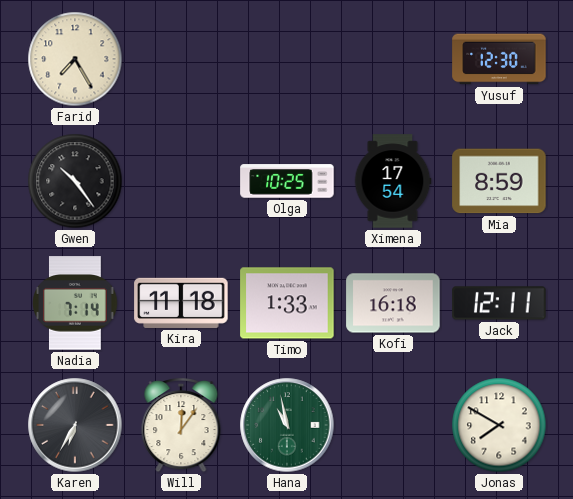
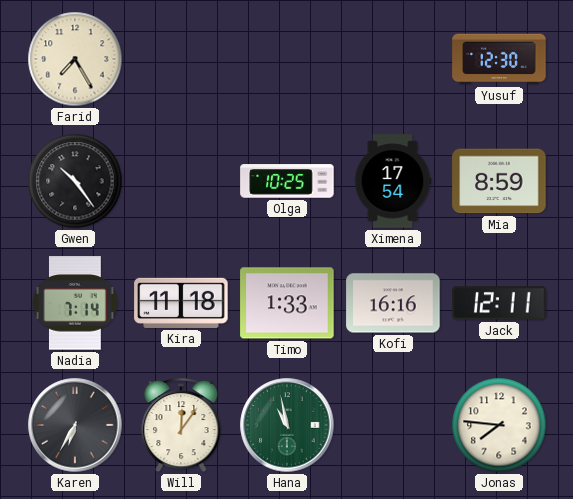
Kofi: 16:18 -> 16:16
Jonas: 7:50 -> 7:46
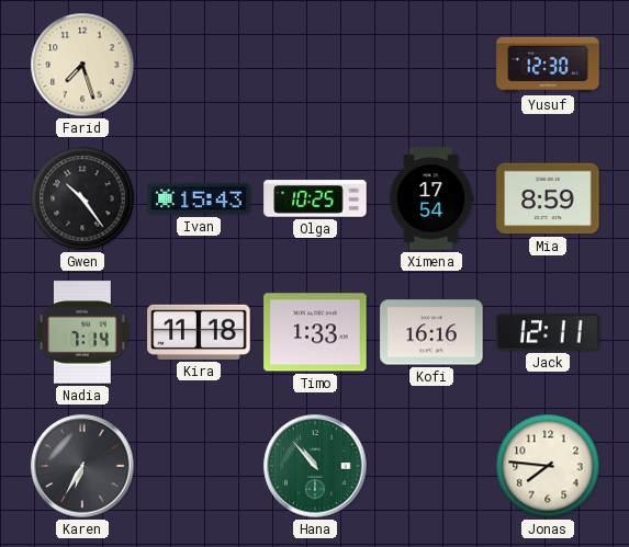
Farid: 7:25 -> 7:27
Ivan: none -> 15:43
Will: 12:06 -> none
Hana: 10:58 -> 10:53
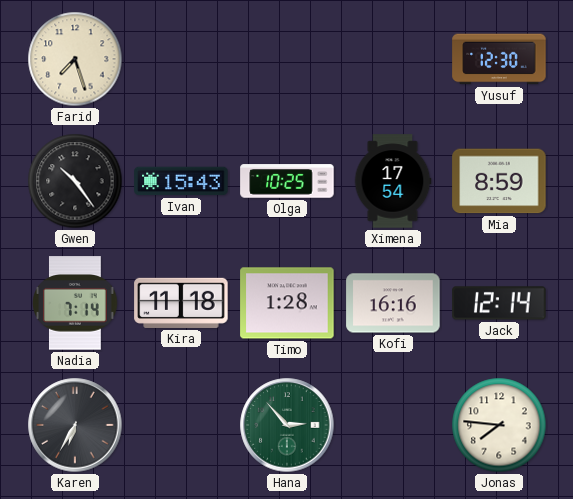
Timo: 1:33 -> 1:28
Jack: 12:11 -> 12:14
Hana: 10:53 -> 2:53
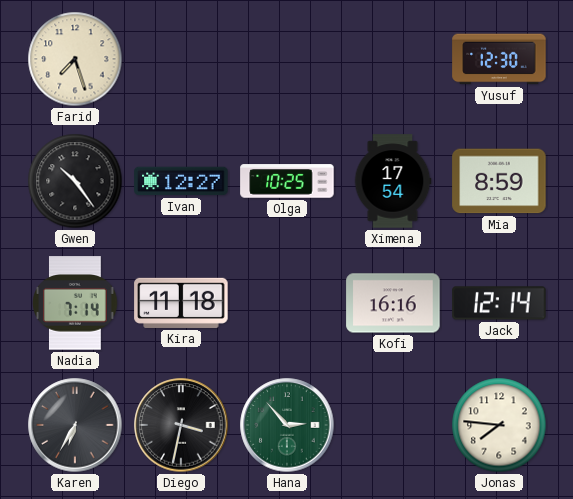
Ivan: 15:43 -> 12:27
Timo: 1:28 -> none
Diego: none -> 3:32
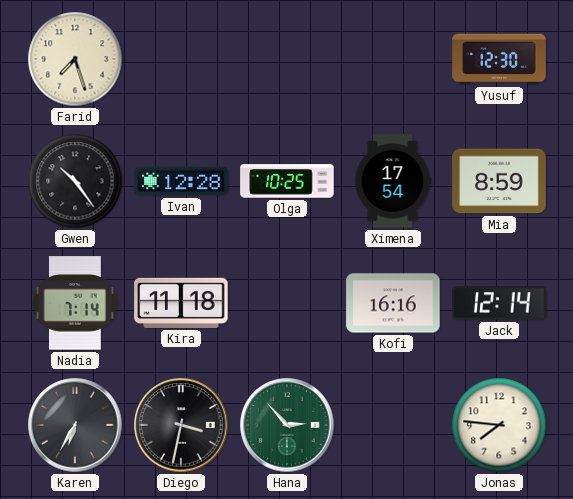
Ivan: 12:27 -> 12:28
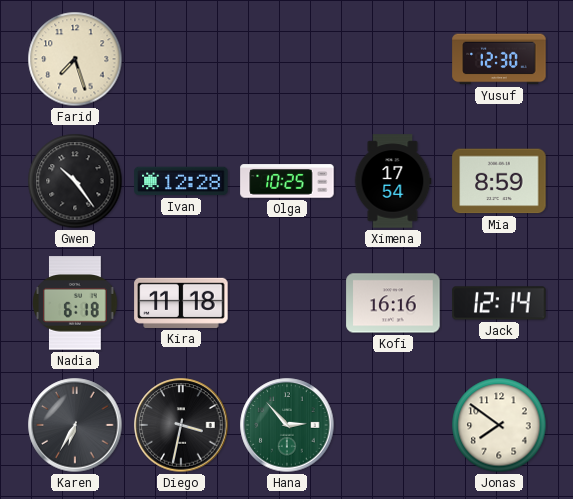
Nadia: 7:14 -> 6:18
Jonas: 7:46 -> 7:51
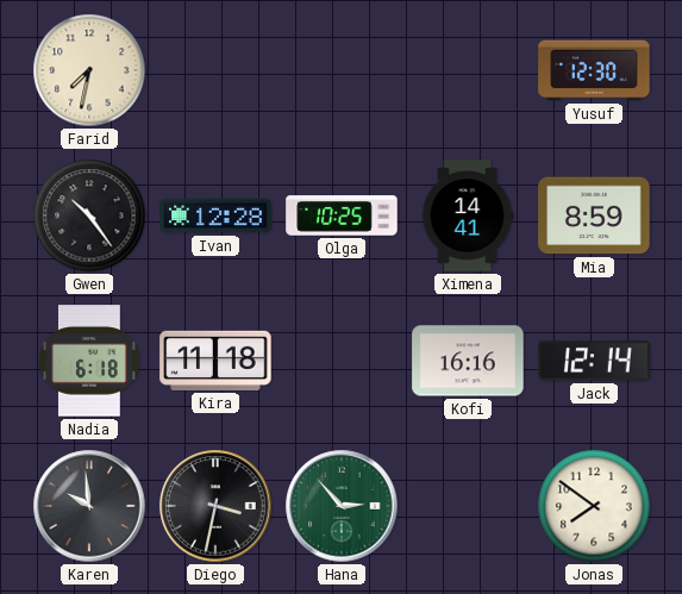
Farid: 7:27 -> 7:32
Ximena: 17:54 -> 14:41
Karen: 6:35 -> 9:59
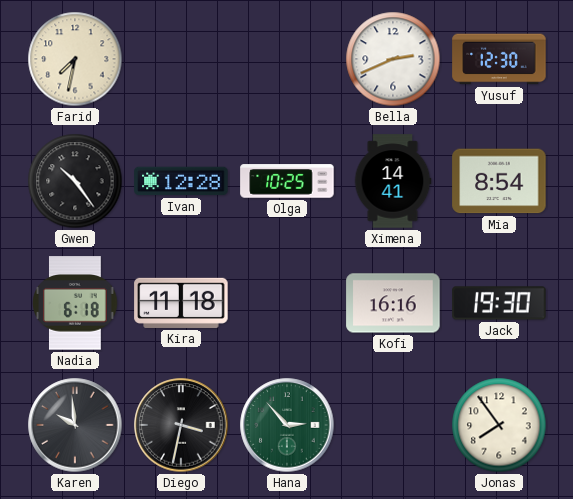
Bella: none -> 2:41
Mia: 8:59 -> 8:54
Jack: 12:14 -> 19:30
Jonas: 7:51 -> 7:54
